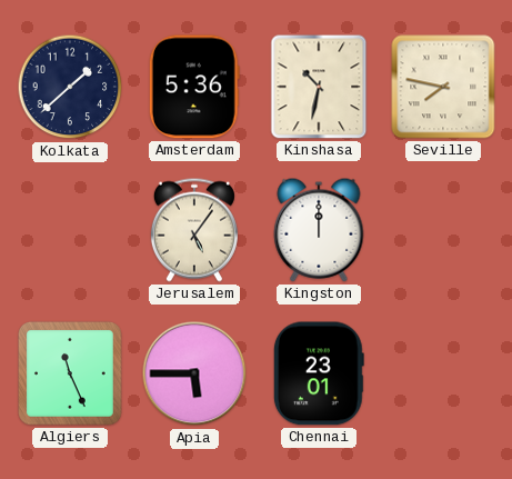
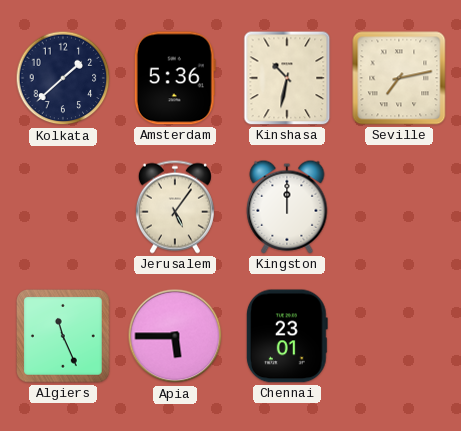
Seville: 7:47 -> 7:13
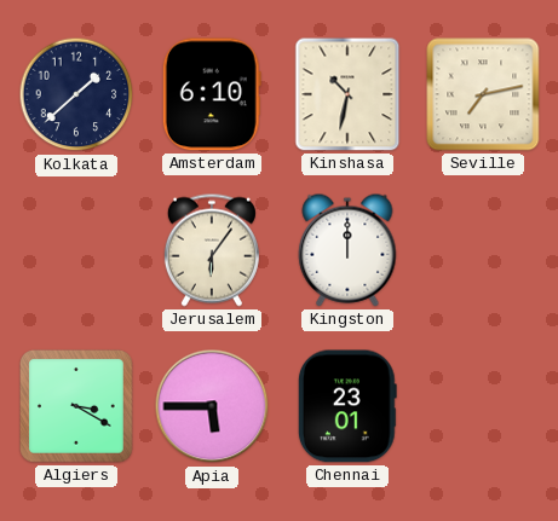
Amsterdam: 5:36 -> 6:10
Jerusalem: 5:06 -> 6:06
Algiers: 11:26 -> 3:20
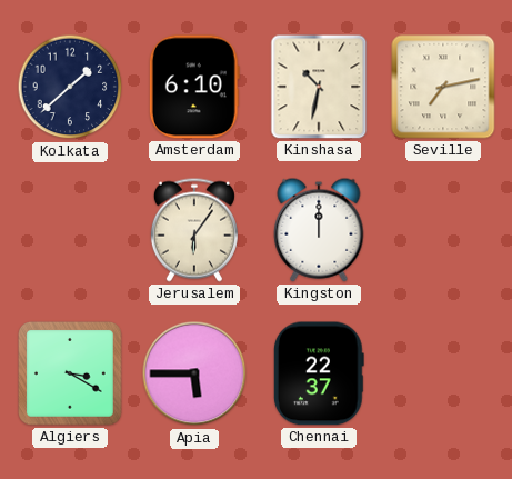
Chennai: 23:01 -> 22:37
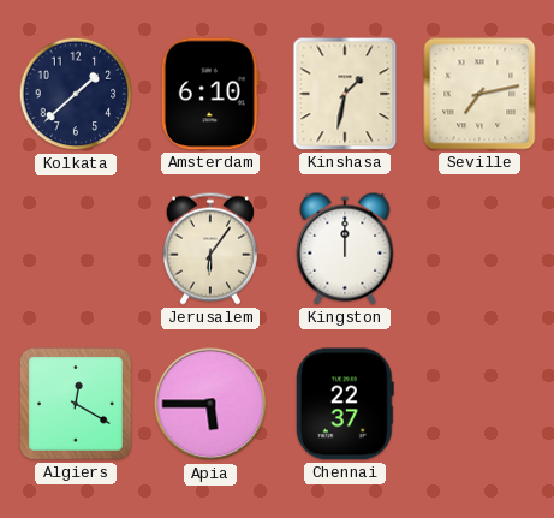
Kinshasa: 10:32 -> 1:32
Algiers: 3:20 -> 12:20
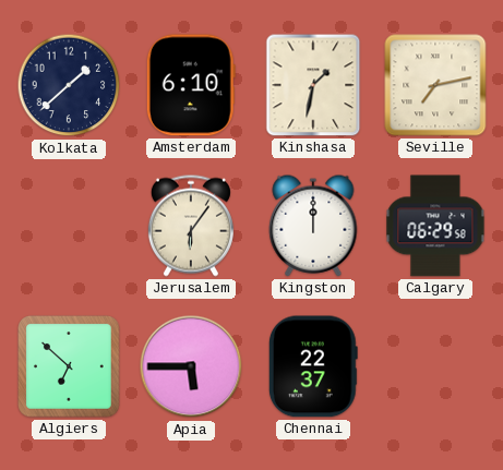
Calgary: none -> 06:29
Algiers: 12:20 -> 6:52
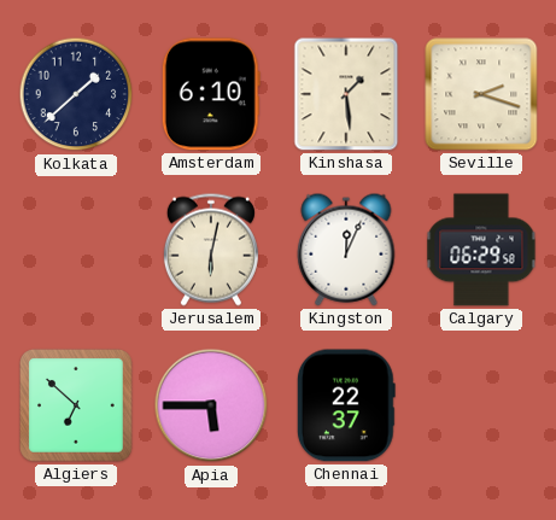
Kinshasa: 1:32 -> 1:29
Seville: 7:13 -> 2:18
Jerusalem: 6:06 -> 6:02
Kingston: 12:00 -> 12:04
